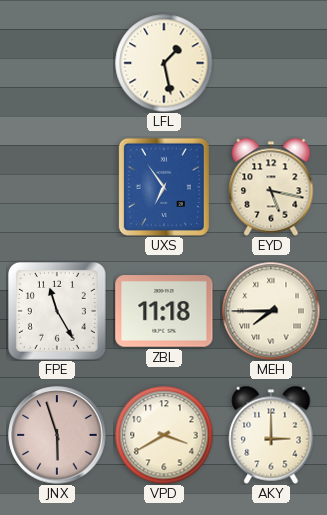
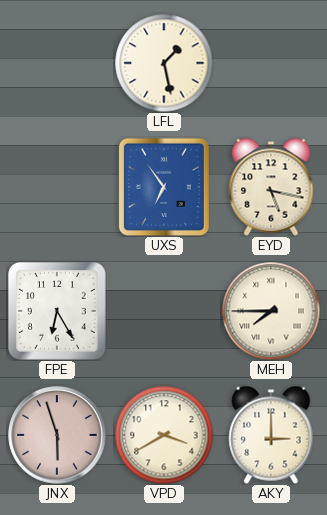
FPE: 11:25 -> 6:25
ZBL: 11:18 -> none
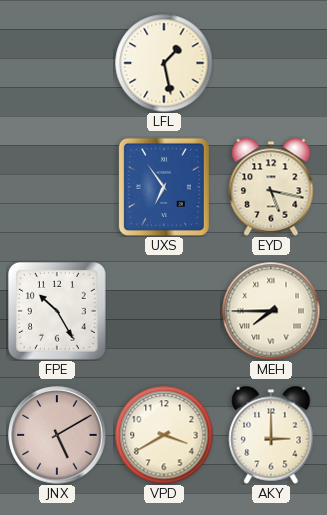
FPE: 6:25 -> 10:25
JNX: 5:57 -> 5:10
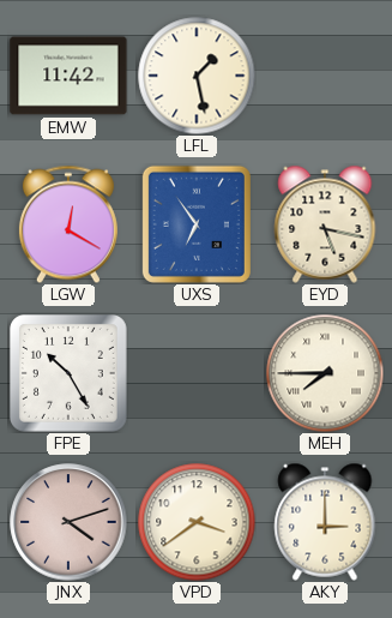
EMW: none -> 11:42
LGW: none -> 12:20
JNX: 5:10 -> 4:12
VPD: 3:40 -> 3:39
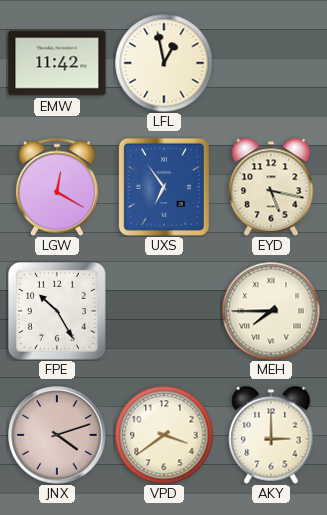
LFL: 1:28 -> 12:58
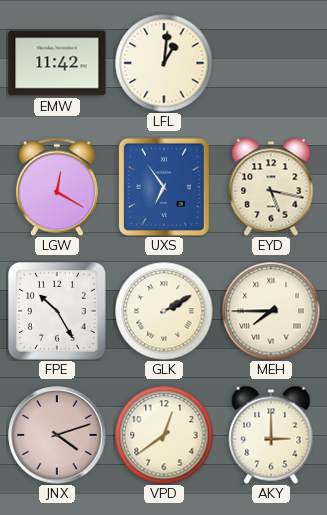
LFL: 12:58 -> 1:01
GLK: none -> 2:10
VPD: 3:39 -> 12:39
